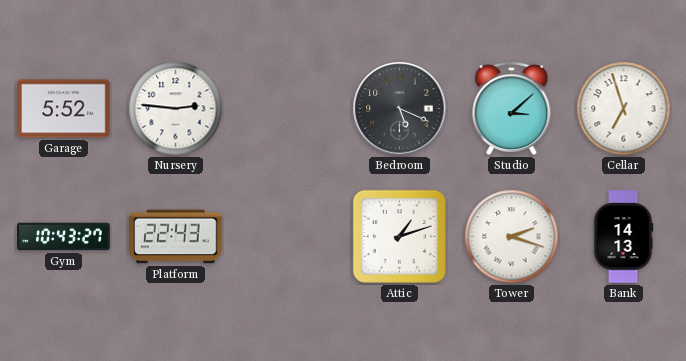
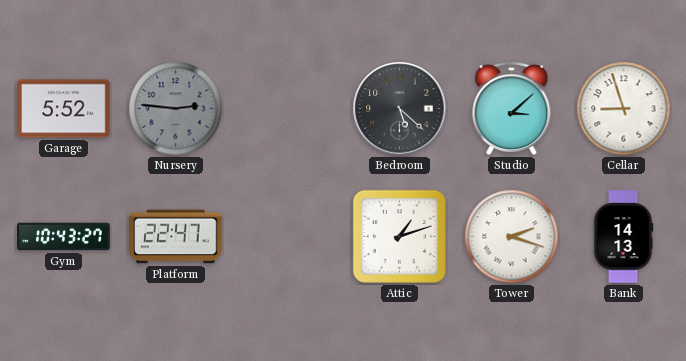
Nursery dial: white -> grey
Bedroom: 5:19 -> 5:22
Cellar: 6:57 -> 8:57
Platform: 22:43 -> 22:47
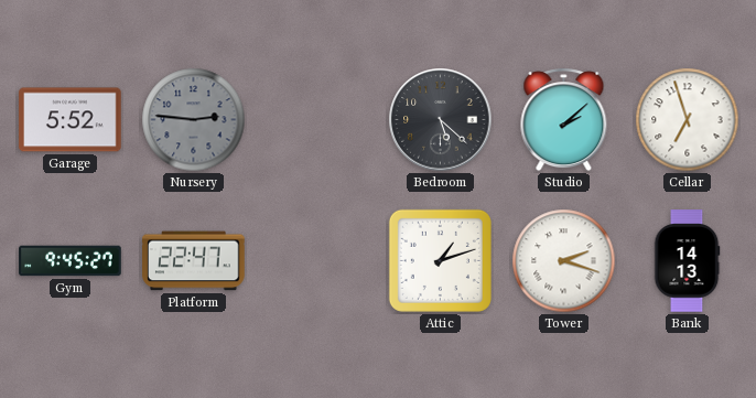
Studio: 3:08 -> 2:08
Cellar: 8:57 -> 6:57
Gym: 10:43 -> 9:45
